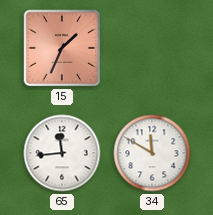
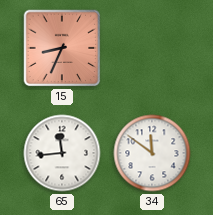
15: 1:34 -> 8:34
34: 11:50 -> 11:51
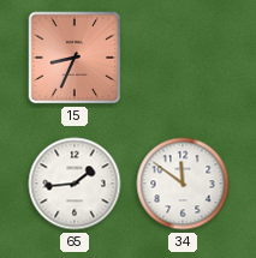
65: 11:44 -> 1:44
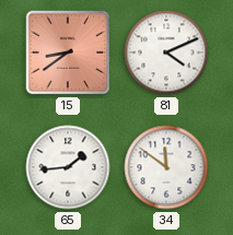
15: 8:34 -> 8:39
81: none -> 4:11
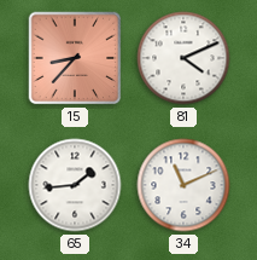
15: 8:39 -> 8:37
34: 11:51 -> 11:11
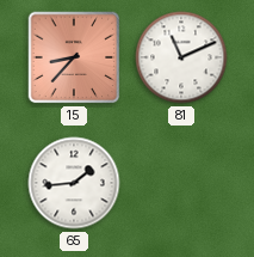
81: 4:11 -> 11:11
34: 11:11 -> none
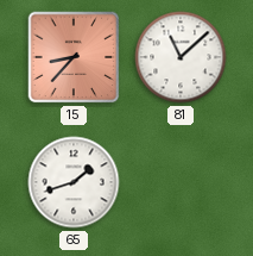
81: 11:11 -> 11:08
65: 1:44 -> 1:42
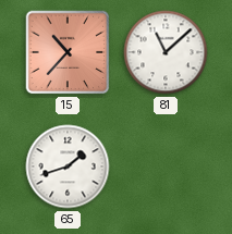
15: 8:37 -> 10:37
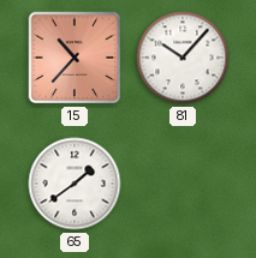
81: 11:08 -> 10:07
65: 1:42 -> 1:39
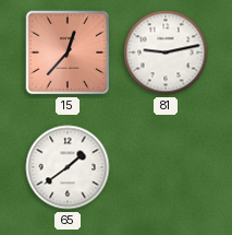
15: 10:37 -> 12:37
81: 10:07 -> 9:13
